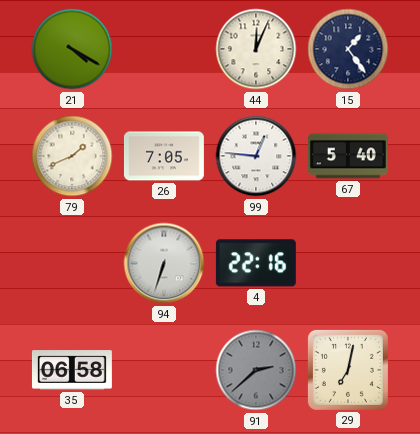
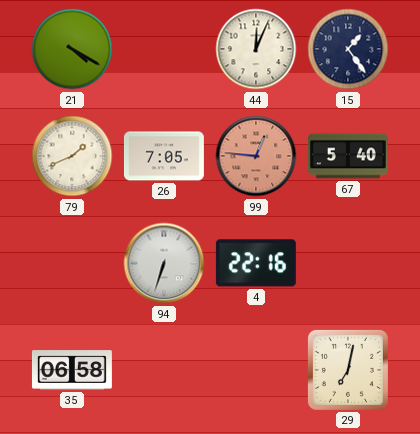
99 dial: white -> salmon
91: 2:38 -> none
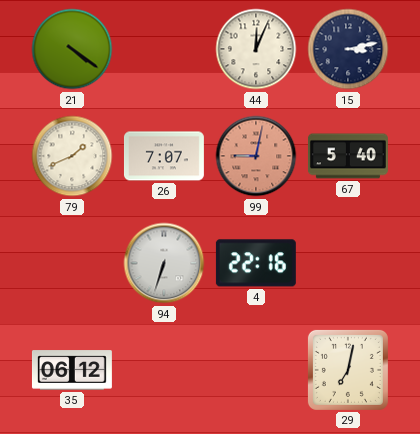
21: 4:20 -> 4:21
15: 1:24 -> 3:13
26: 7:05 -> 7:07
99: 12:46 -> 9:02
35: 06:58 -> 06:12
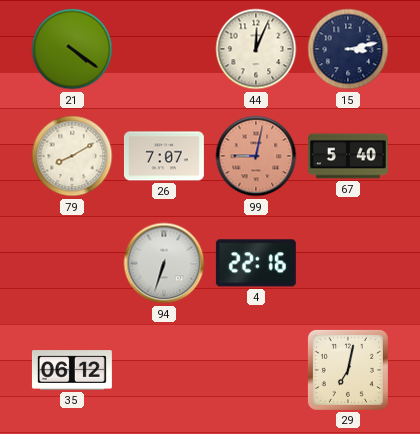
79: 1:41 -> 8:10
